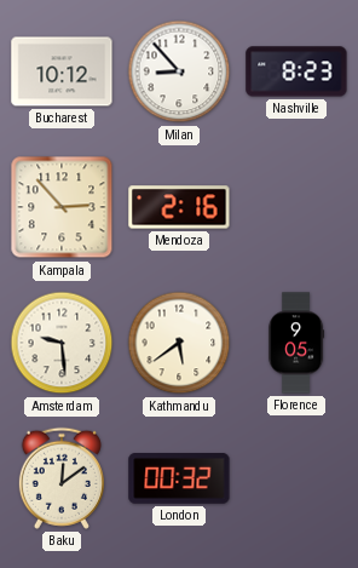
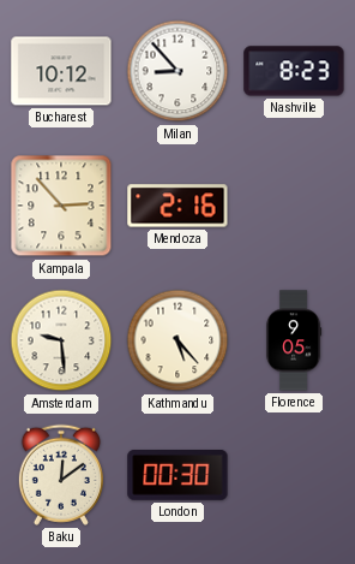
Kathmandu: 5:39 -> 5:23
London: 00:32 -> 00:30
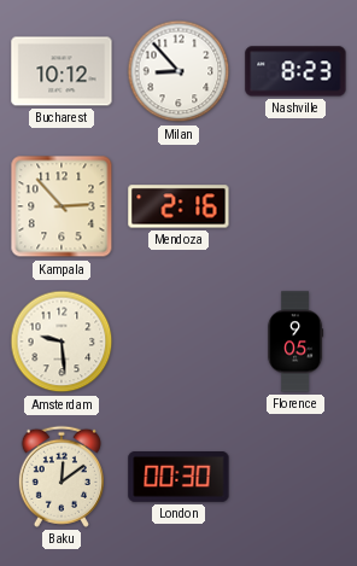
Kathmandu: 5:23 -> none
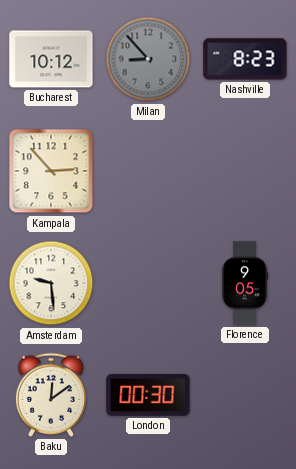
Milan dial: white -> grey
Mendoza: 2:16 -> none
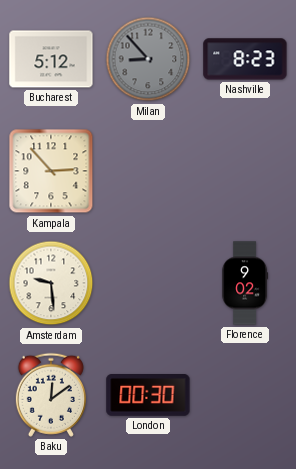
Bucharest: 10:12 -> 5:12
Florence: 9:05 -> 9:02
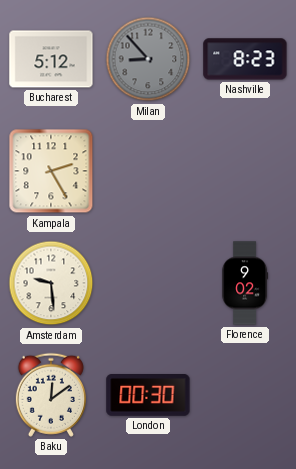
Kampala: 2:53 -> 2:25
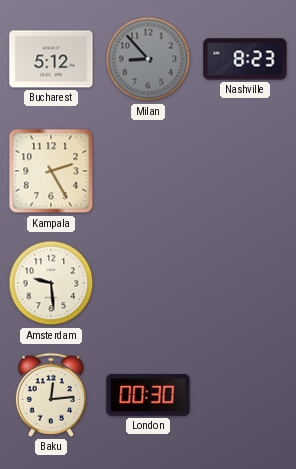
Florence: 9:02 -> none
Baku: 12:09 -> 12:14
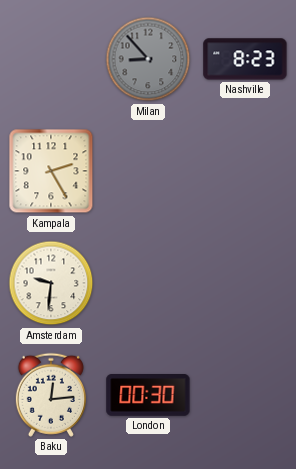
Bucharest: 5:12 -> none
Amsterdam: 9:29 -> 9:31
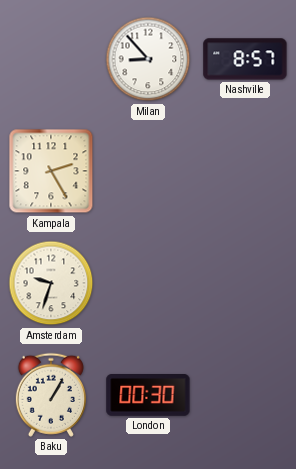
Milan dial: grey -> white
Nashville: 8:23 -> 8:57
Amsterdam: 9:31 -> 9:33
Baku: 12:14 -> 1:05
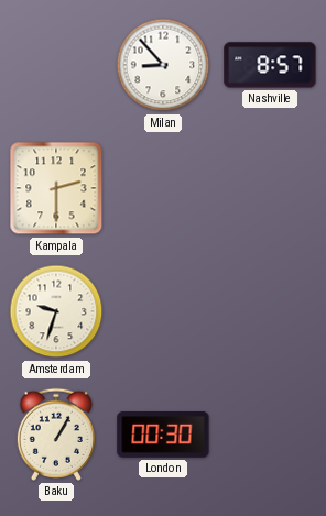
Kampala: 2:25 -> 2:30
